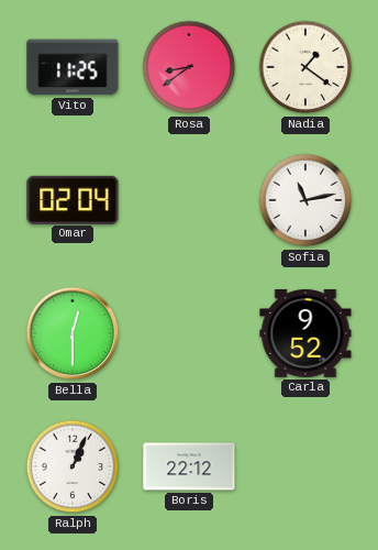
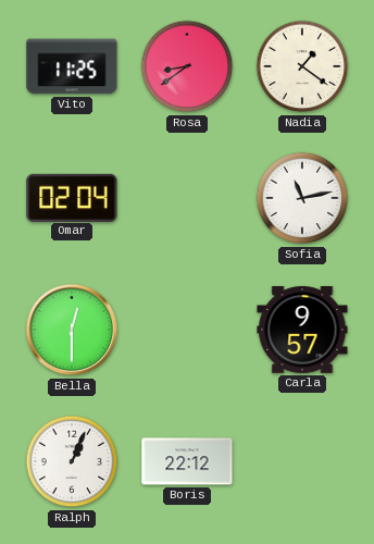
Carla: 9:52 -> 9:57
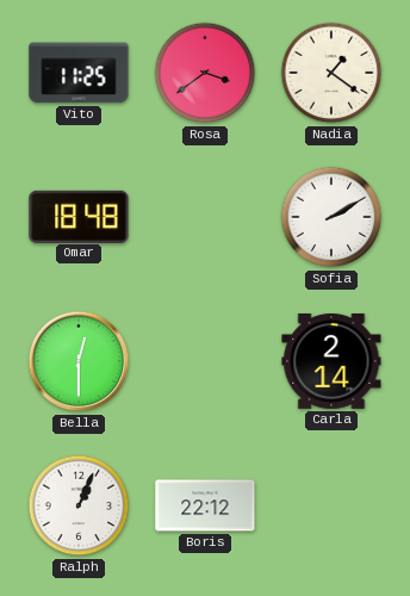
Rosa: 8:39 -> 3:39
Omar: 02:04 -> 18:48
Sofia: 11:13 -> 2:10
Carla: 9:57 -> 2:14
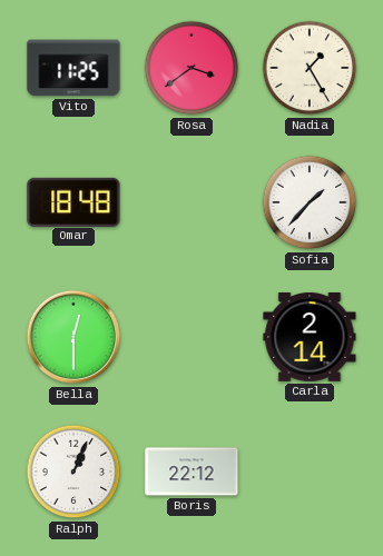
Nadia: 1:21 -> 1:25
Sofia: 2:10 -> 1:37
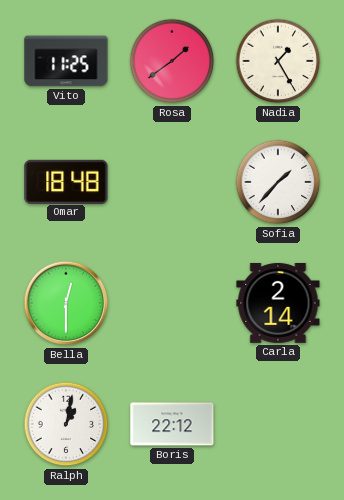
Rosa: 3:39 -> 1:39
Ralph: 1:04 -> 1:02
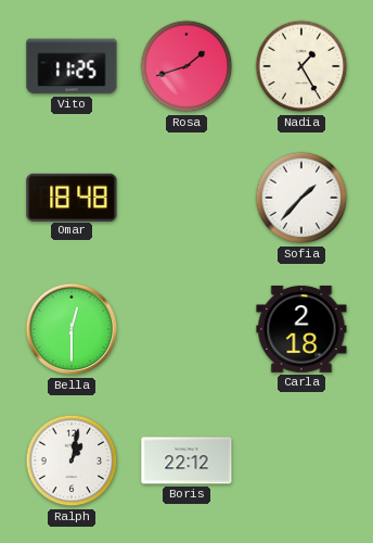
Rosa: 1:39 -> 1:42
Carla: 2:14 -> 2:18
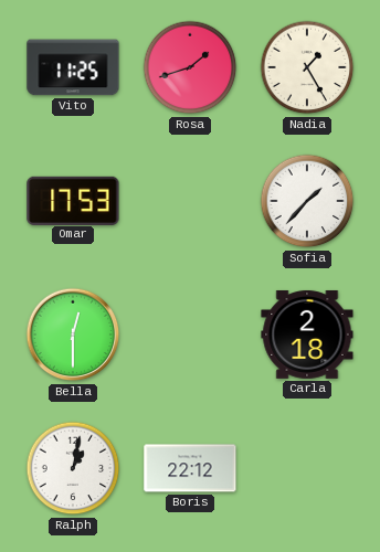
Omar: 18:48 -> 17:53
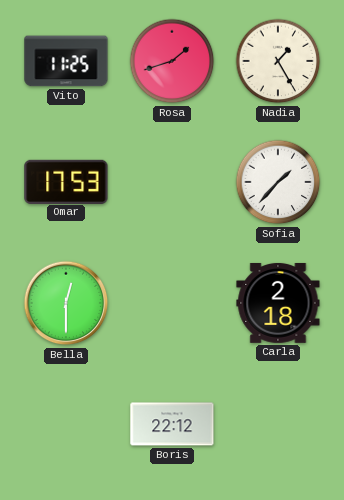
Ralph: 1:02 -> none
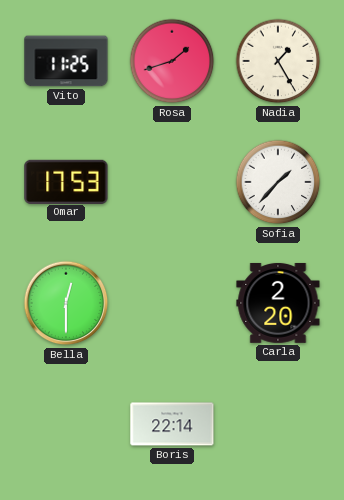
Carla: 2:18 -> 2:20
Boris: 22:12 -> 22:14
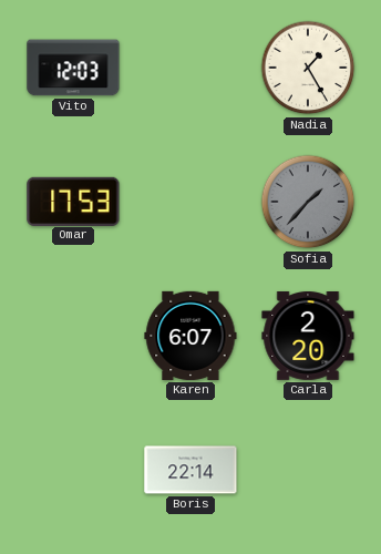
Vito: 11:25 -> 12:03
Rosa: 1:42 -> none
Sofia dial: white -> grey
Bella: 12:30 -> none
Karen: none -> 6:07
